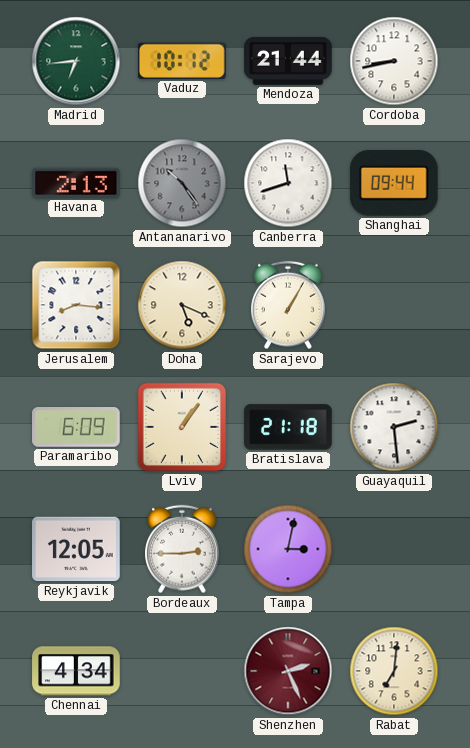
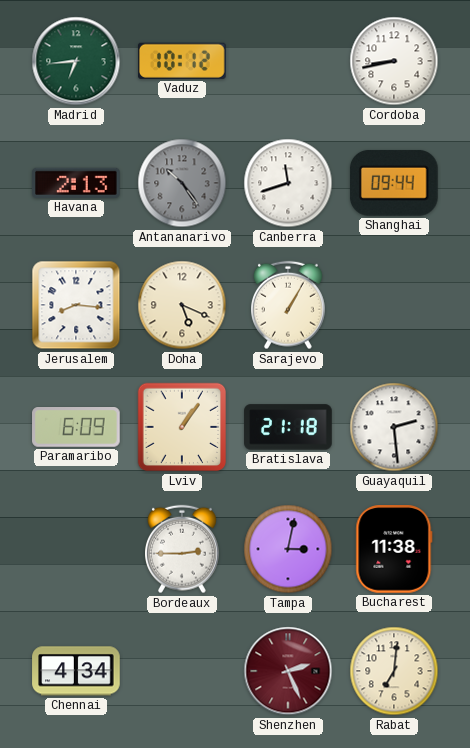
Mendoza: 21:44 -> none
Reykjavik: 12:05 -> none
Bucharest: none -> 11:38
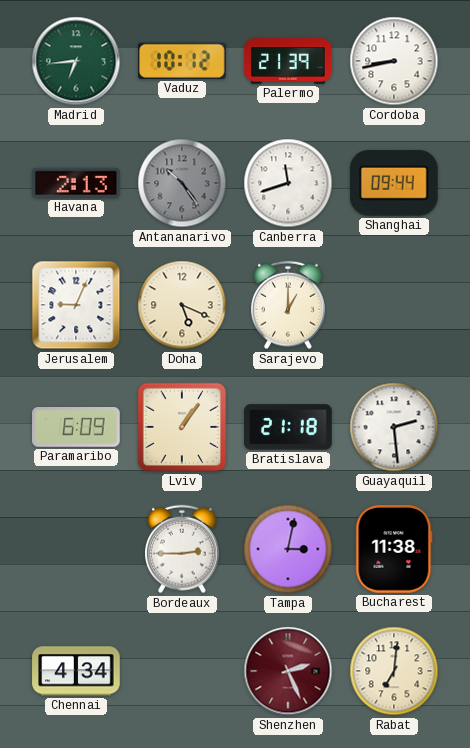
Palermo: none -> 21:39
Jerusalem: 8:16 -> 9:04
Sarajevo: 1:05 -> 1:00
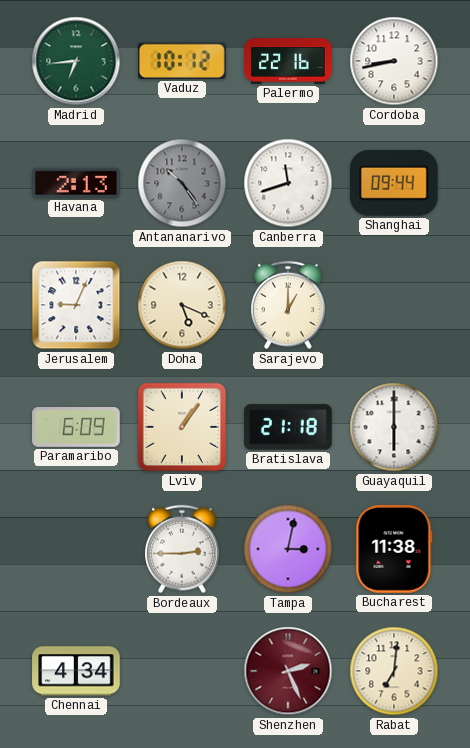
Palermo: 21:39 -> 22:16
Guayaquil: 2:29 -> 6:00
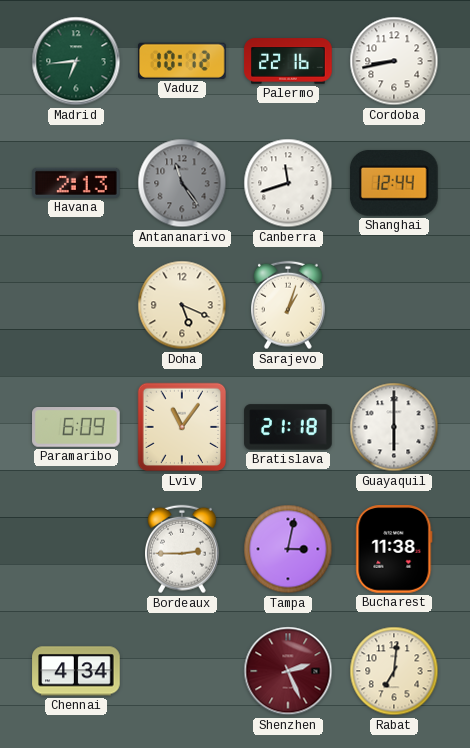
Antananarivo: 10:24 -> 11:24
Shanghai: 09:44 -> 12:44
Jerusalem: 9:04 -> none
Sarajevo: 1:00 -> 1:03
Lviv: 1:06 -> 11:06
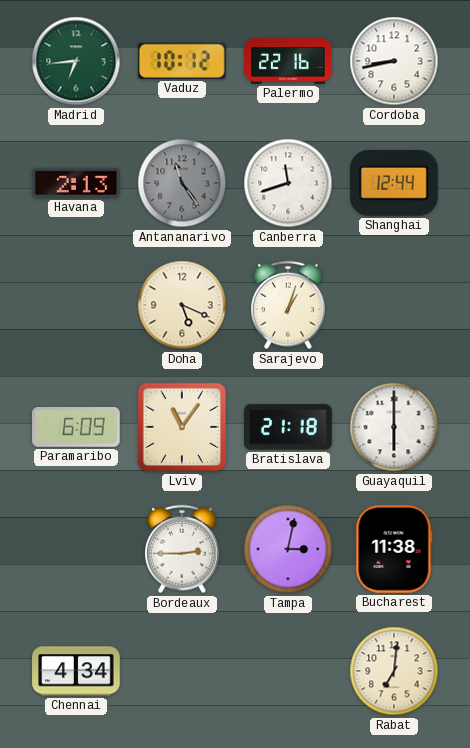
Shenzhen: 2:26 -> none
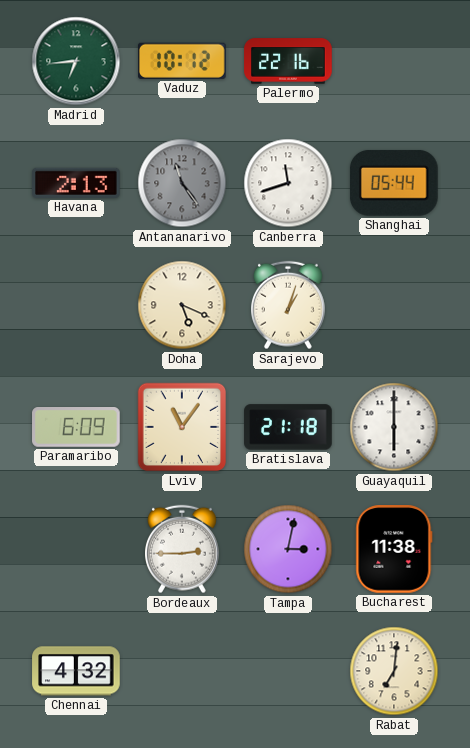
Cordoba: 8:43 -> none
Shanghai: 12:44 -> 05:44
Chennai: 4:34 -> 4:32
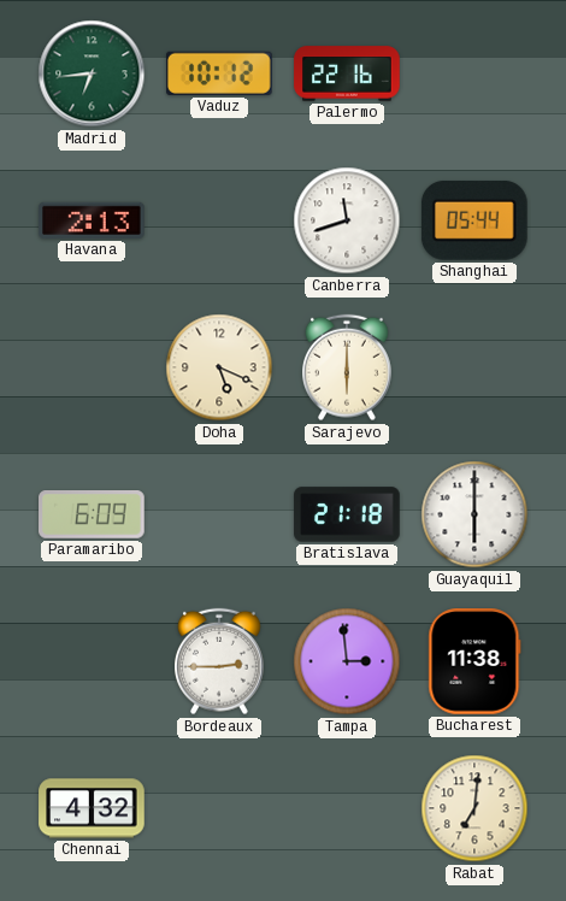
Antananarivo: 11:24 -> none
Sarajevo: 1:03 -> 6:00
Lviv: 11:06 -> none
Tampa: 3:02 -> 2:59
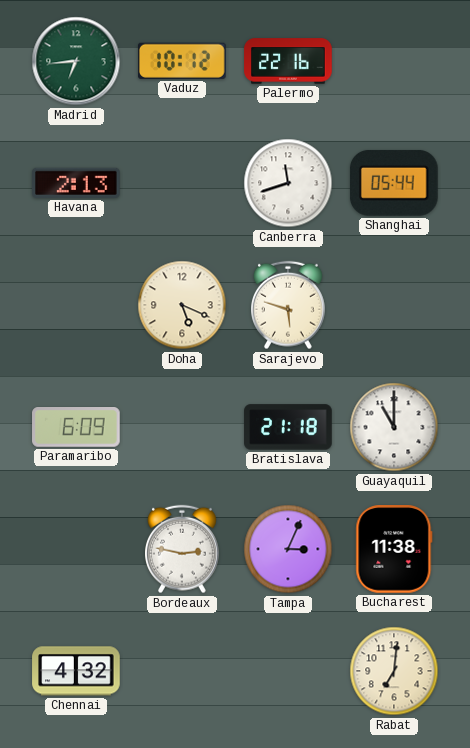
Sarajevo: 6:00 -> 5:48
Guayaquil: 6:00 -> 11:00
Bordeaux: 2:45 -> 2:47
Tampa: 2:59 -> 3:04
